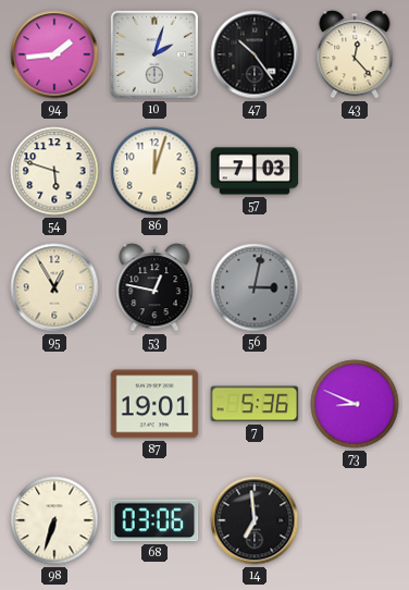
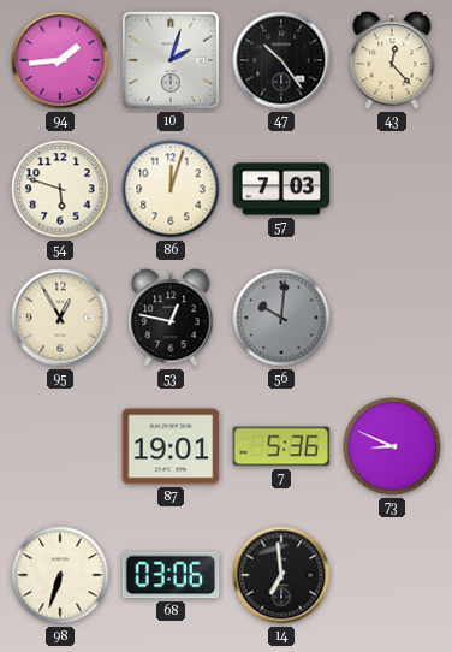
56: 3:02 -> 10:01
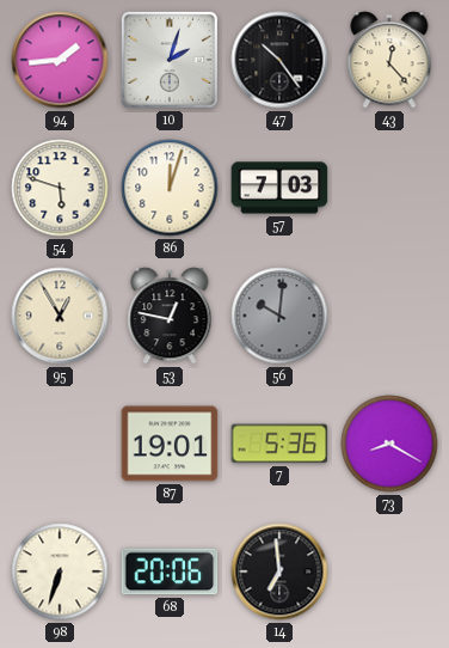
73: 8:49 -> 8:20
68: 03:06 -> 20:06
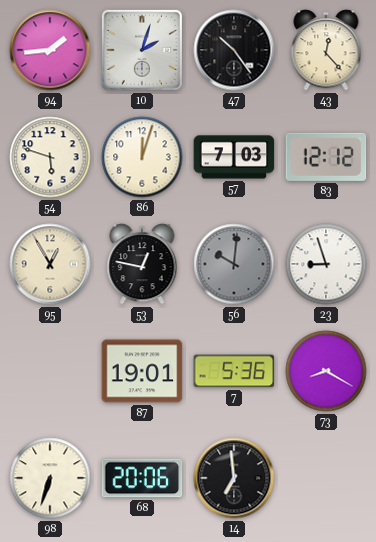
83: none -> 12:12
23: none -> 8:57
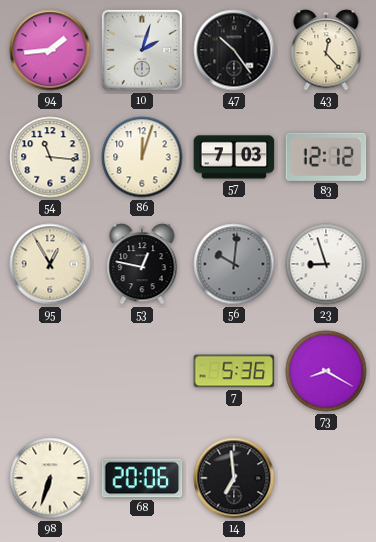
54: 5:48 -> 11:16
87: 19:01 -> none
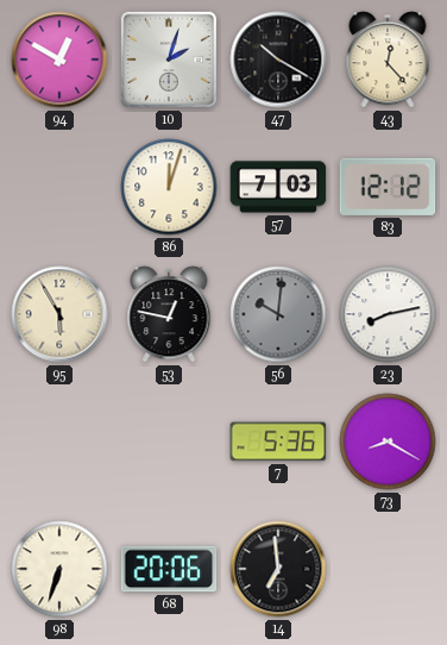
94: 1:44 -> 12:50
47: 10:24 -> 10:20
54: 11:16 -> none
95: 12:55 -> 5:55
23: 8:57 -> 8:13
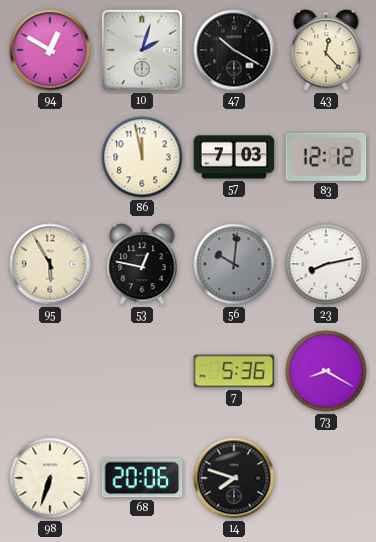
86: 12:03 -> 11:58
14: 6:59 -> 7:48
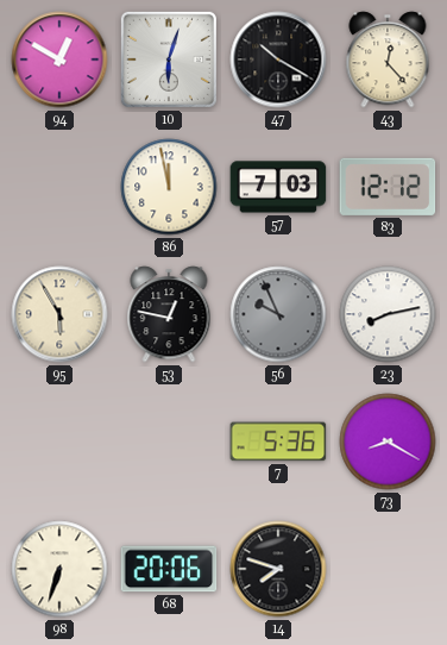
10: 2:03 -> 6:03
56: 10:01 -> 9:56
